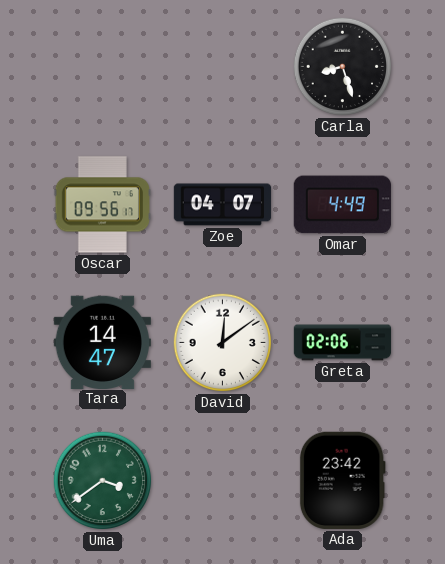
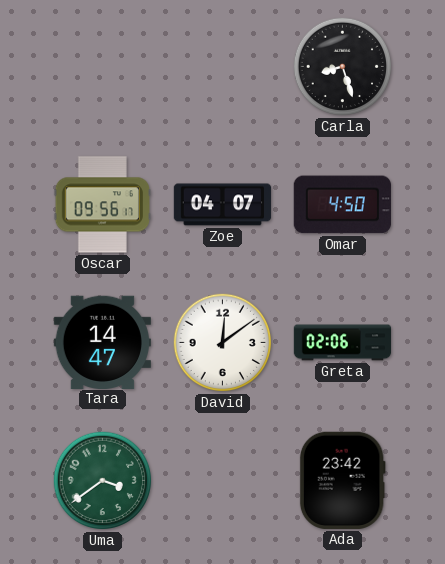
Omar: 4:49 -> 4:50
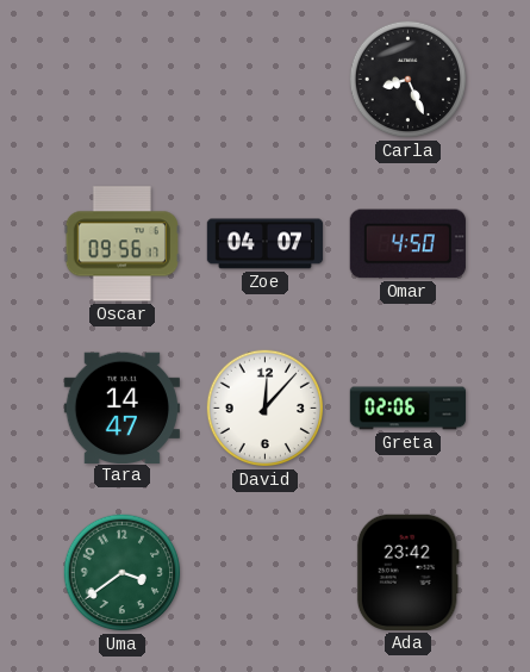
Carla: 8:27 -> 8:26
David: 12:09 -> 12:07
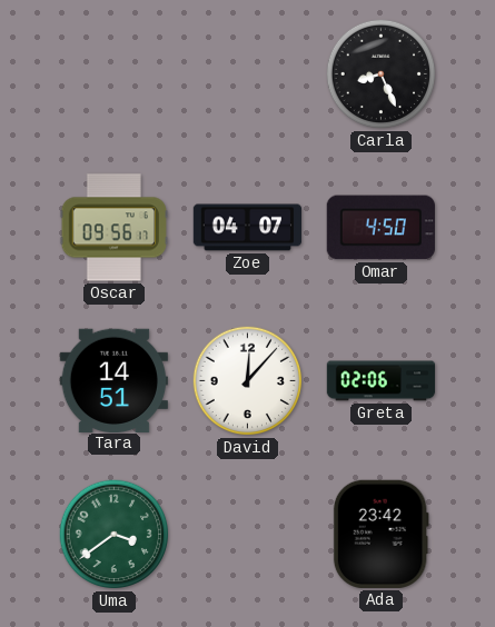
Tara: 14:47 -> 14:51
